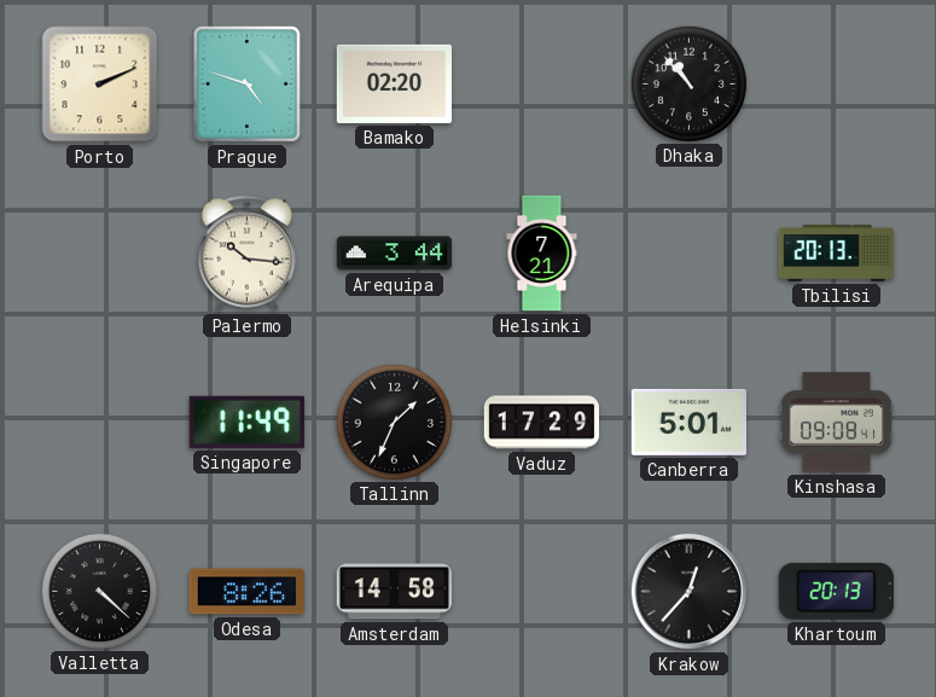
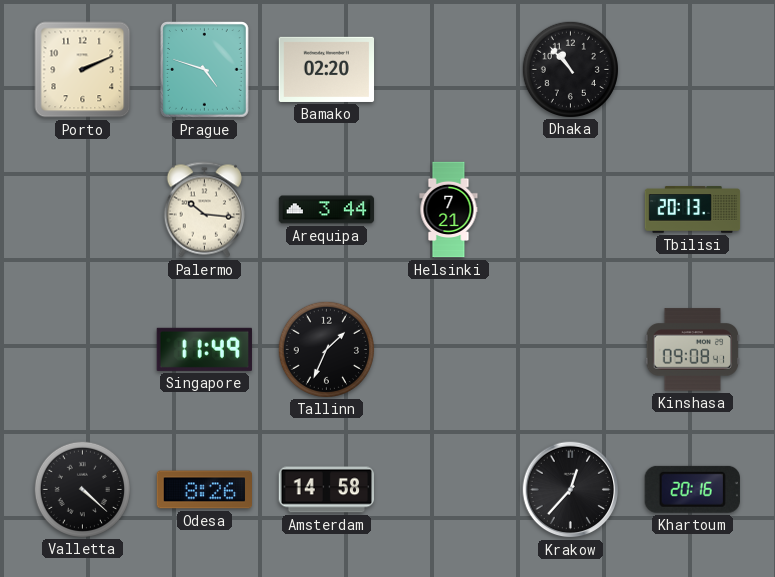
Vaduz: 17:29 -> none
Canberra: 5:01 -> none
Khartoum: 20:13 -> 20:16
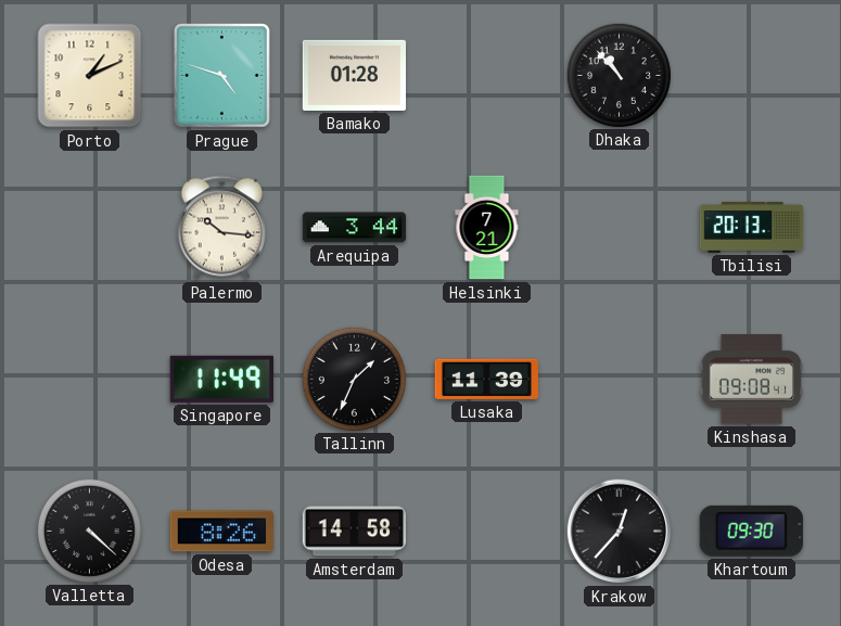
Porto: 2:11 -> 1:11
Bamako: 02:20 -> 01:28
Lusaka: none -> 11:39
Khartoum: 20:16 -> 09:30
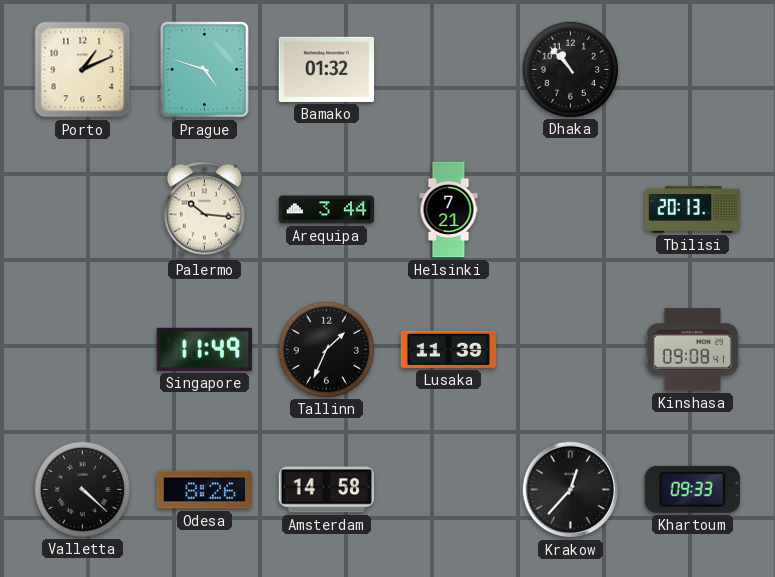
Bamako: 01:28 -> 01:32
Khartoum: 09:30 -> 09:33
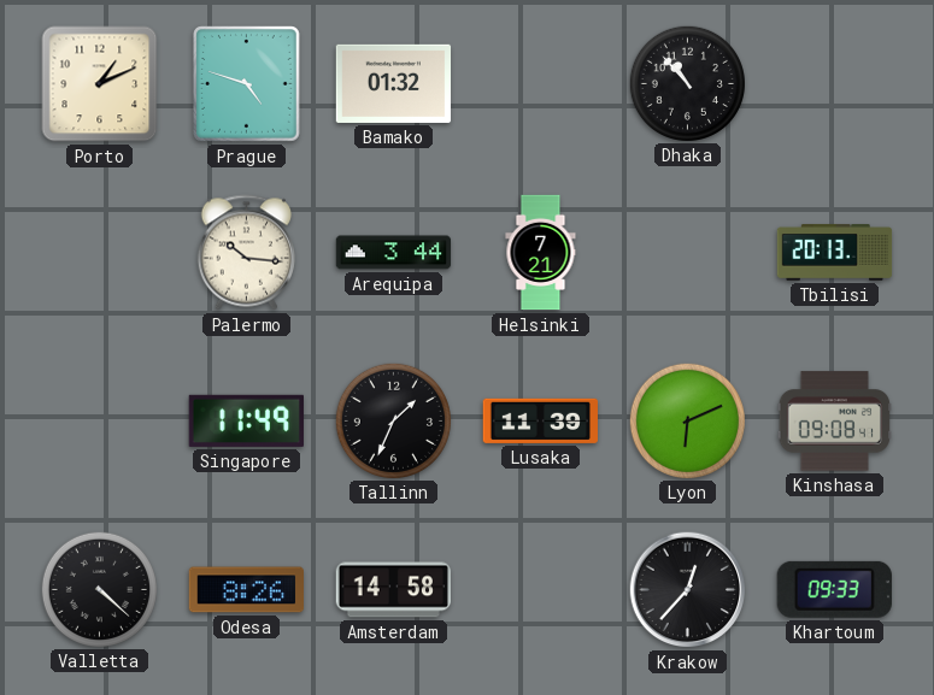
Lyon: none -> 6:11
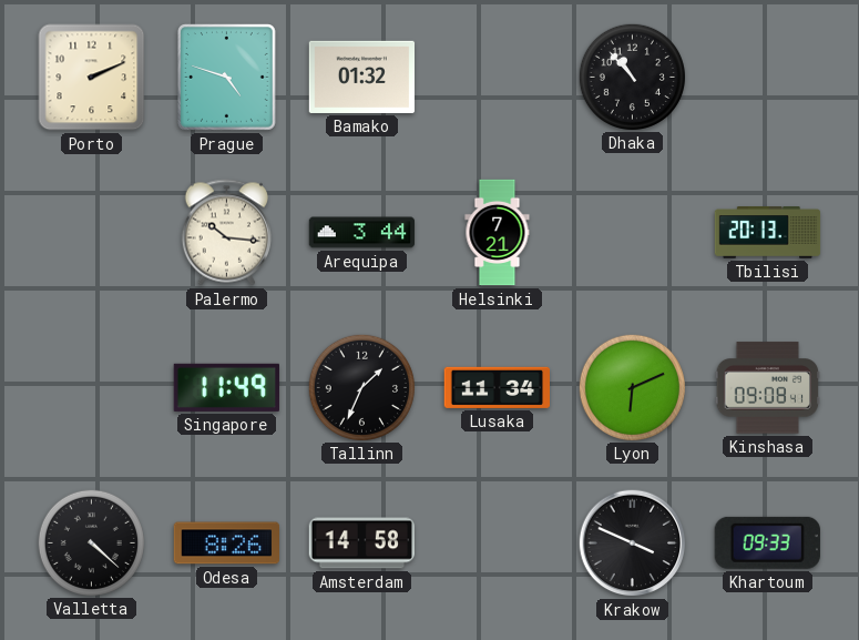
Porto: 1:11 -> 2:11
Lusaka: 11:39 -> 11:34
Krakow: 12:37 -> 3:49
